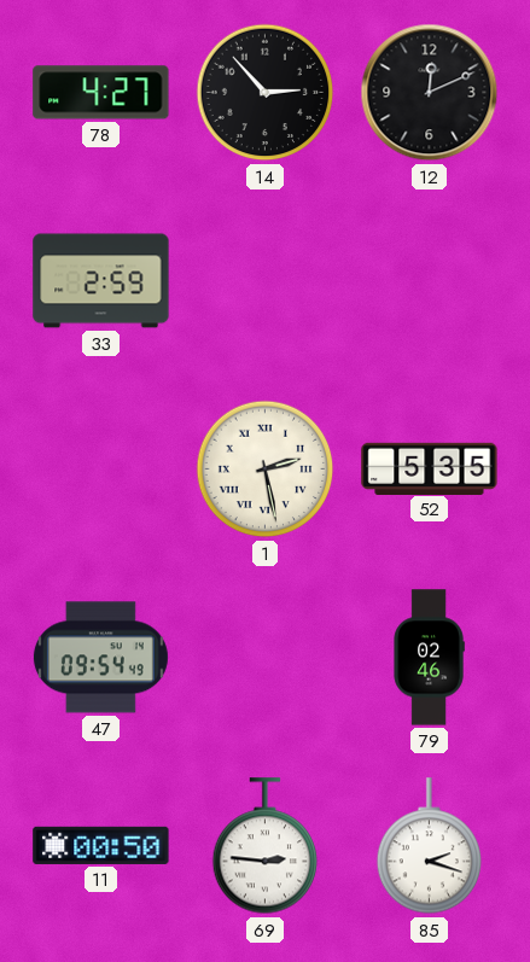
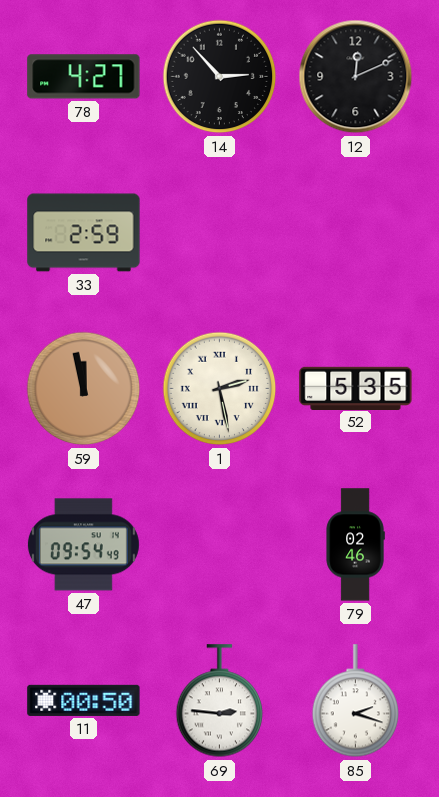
59: none -> 11:58
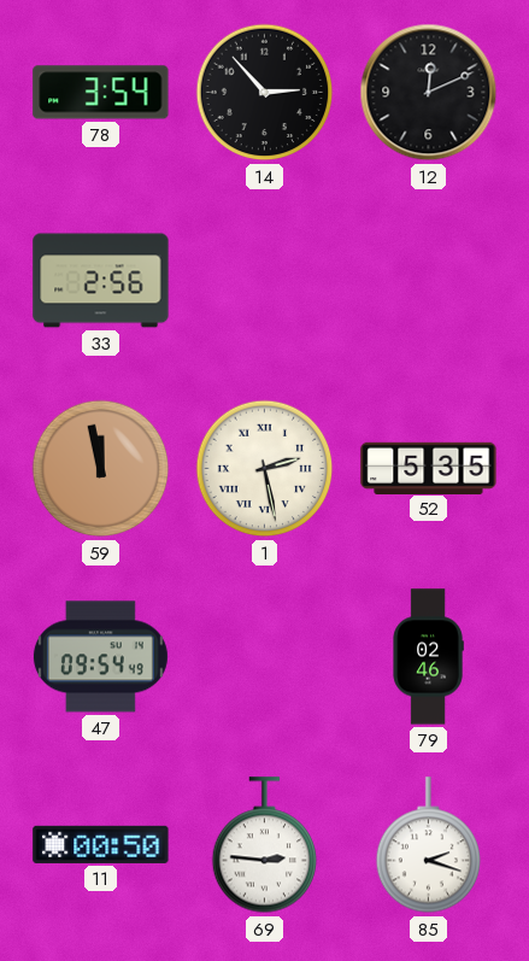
78: 4:27 -> 3:54
33: 2:59 -> 2:56
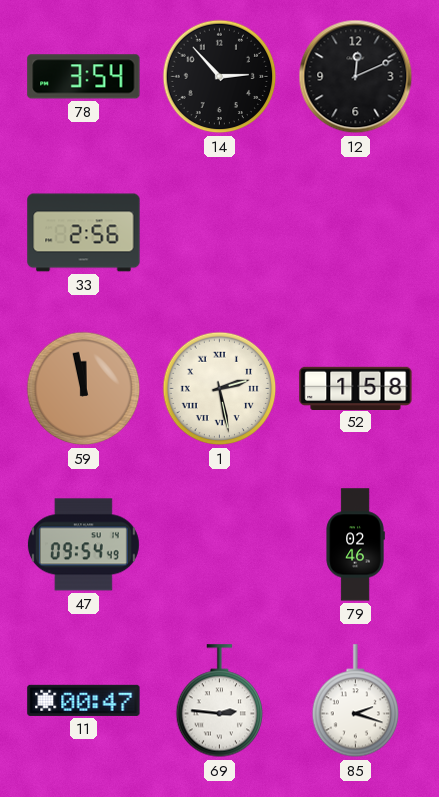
52: 5:35 -> 1:58
11: 00:50 -> 00:47
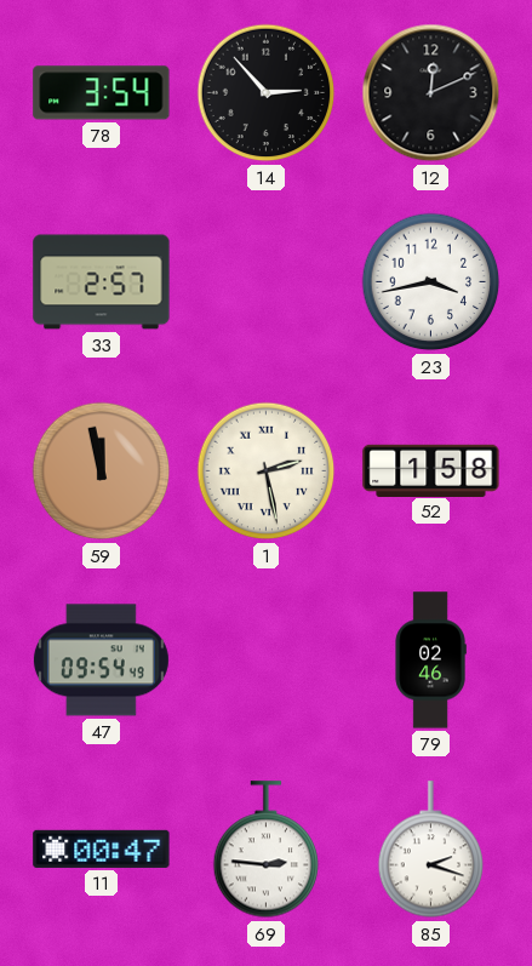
33: 2:56 -> 2:57
23: none -> 3:43
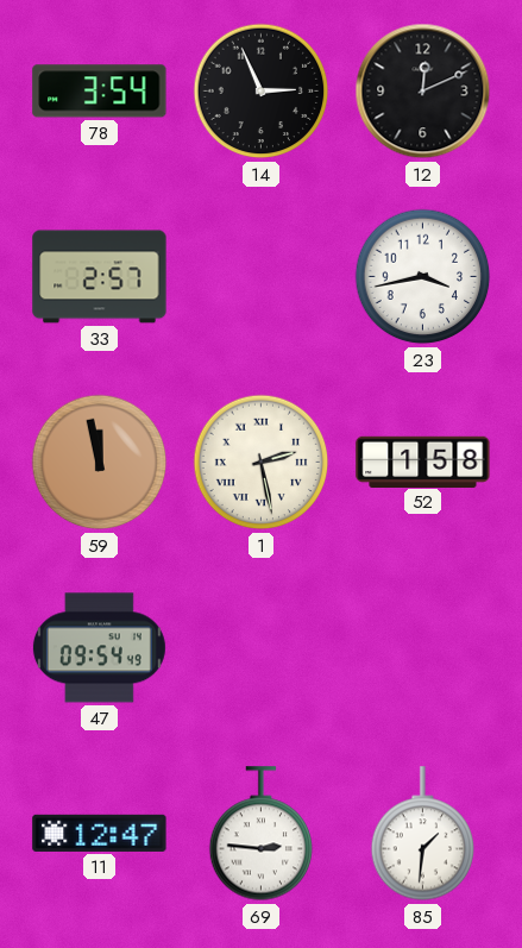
14: 2:53 -> 2:56
79: 02:46 -> none
11: 00:47 -> 12:47
85: 2:18 -> 1:31
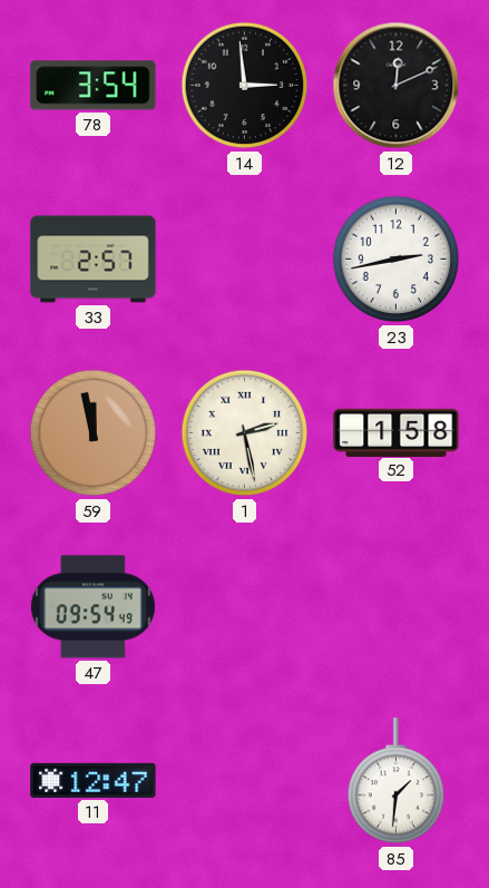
14: 2:56 -> 2:59
23: 3:43 -> 2:43
69: 2:46 -> none
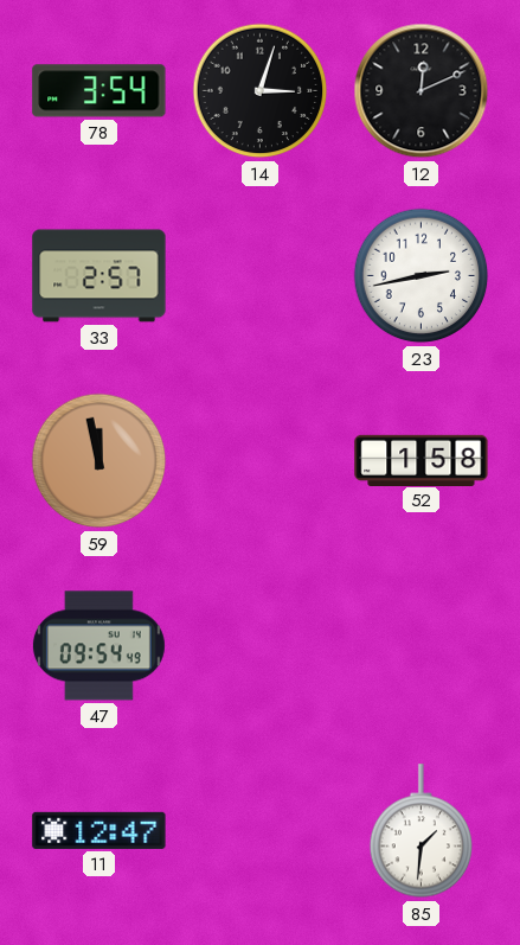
14: 2:59 -> 3:03
1: 2:28 -> none
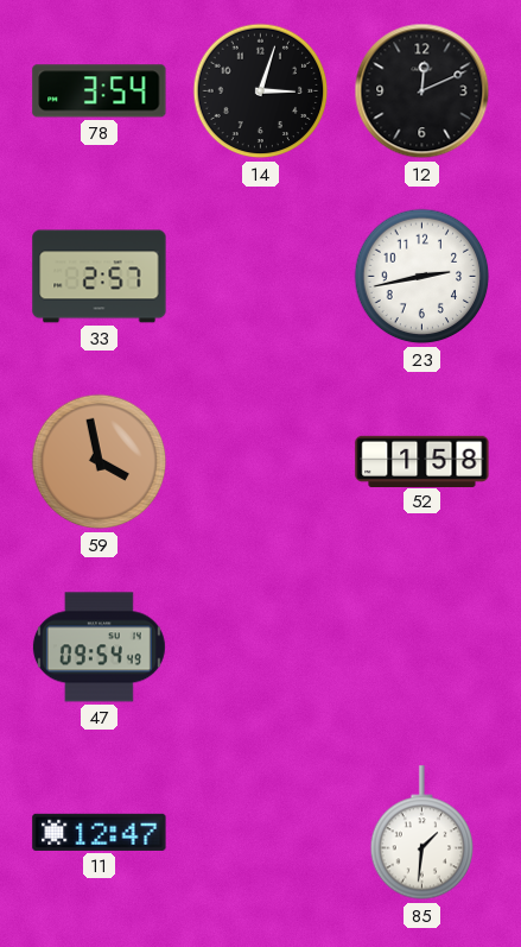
59: 11:58 -> 3:58
